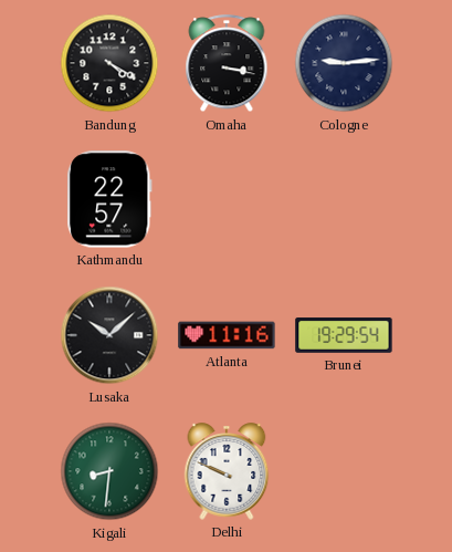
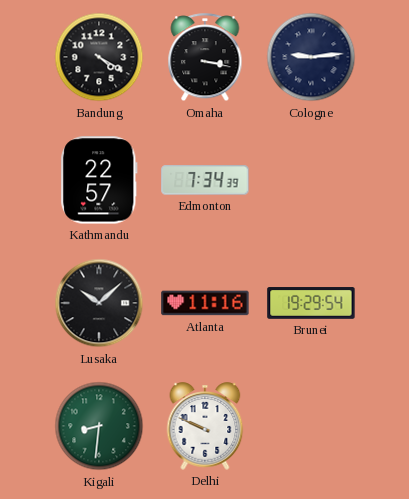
Edmonton: none -> 7:34
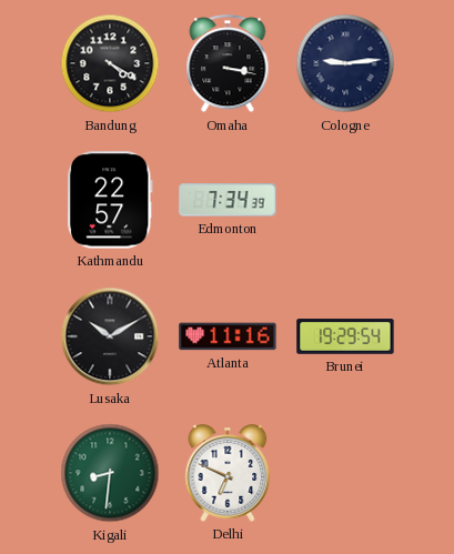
Lusaka: 10:08 -> 10:10
Delhi: 9:49 -> 6:49
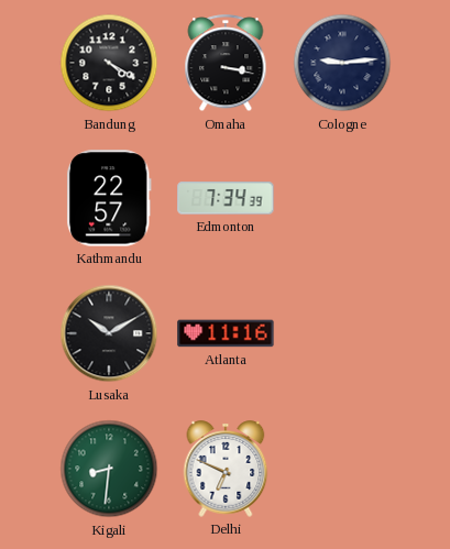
Brunei: 19:29 -> none
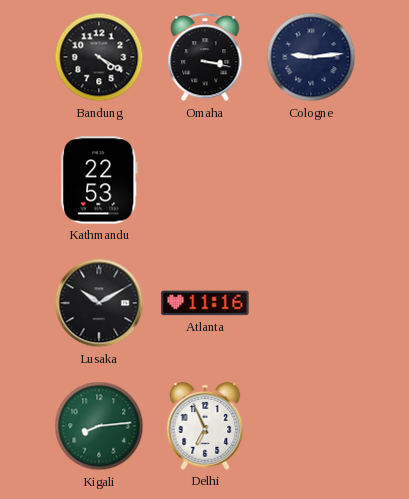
Kathmandu: 22:57 -> 22:53
Edmonton: 7:34 -> none
Kigali: 8:31 -> 8:14
Delhi: 6:49 -> 6:56
